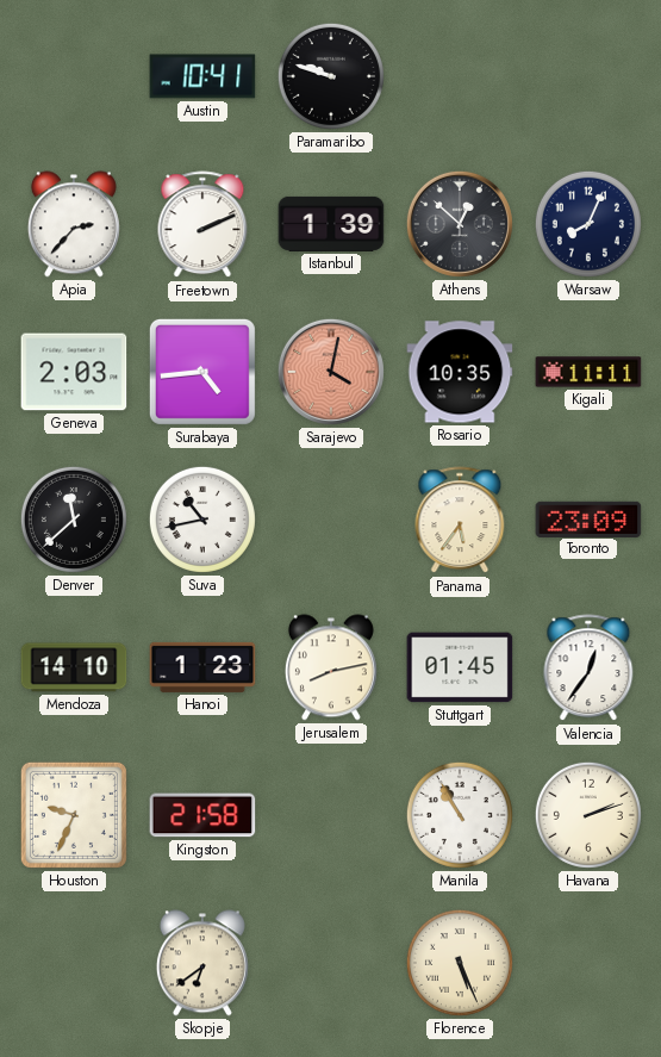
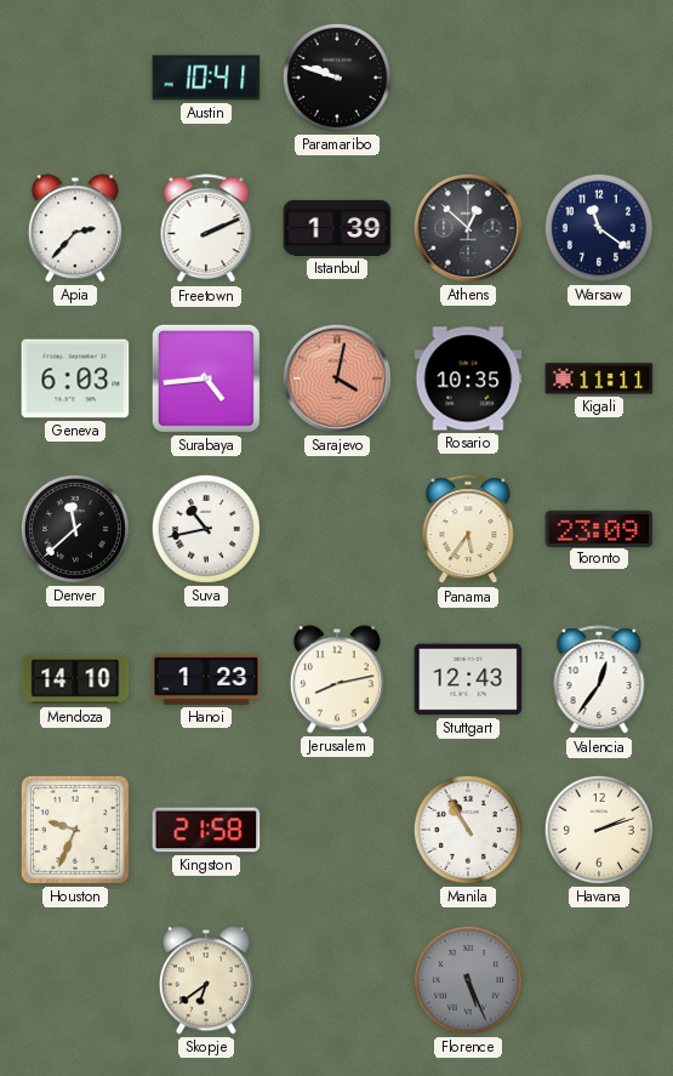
Warsaw: 8:04 -> 11:21
Geneva: 2:03 -> 6:03
Stuttgart: 01:45 -> 12:43
Florence dial: cream -> grey
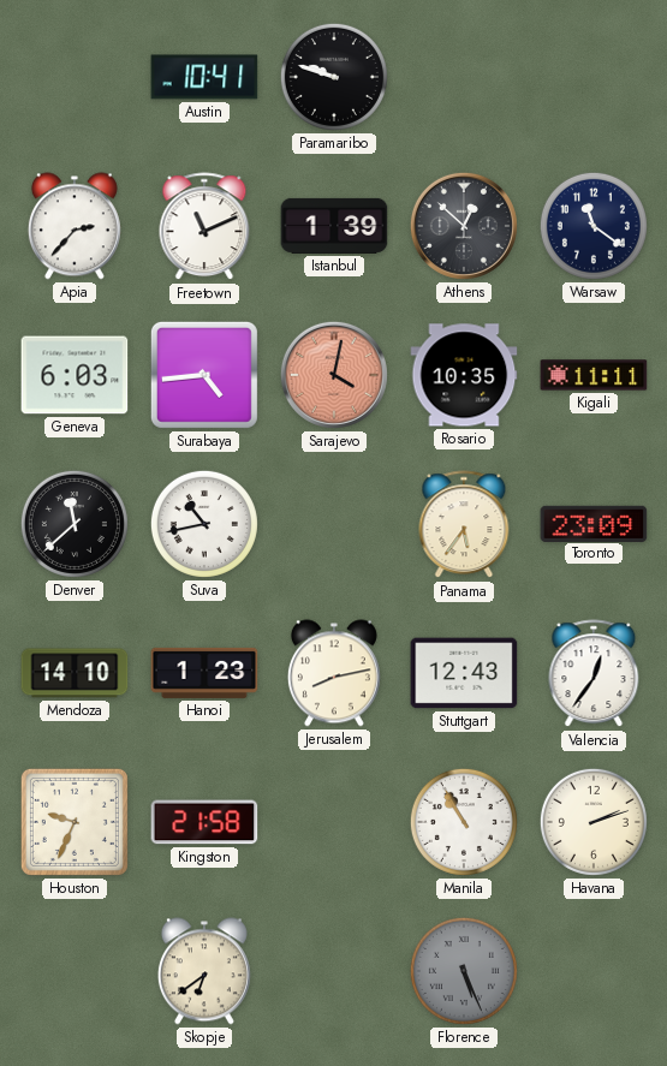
Freetown: 2:11 -> 11:11
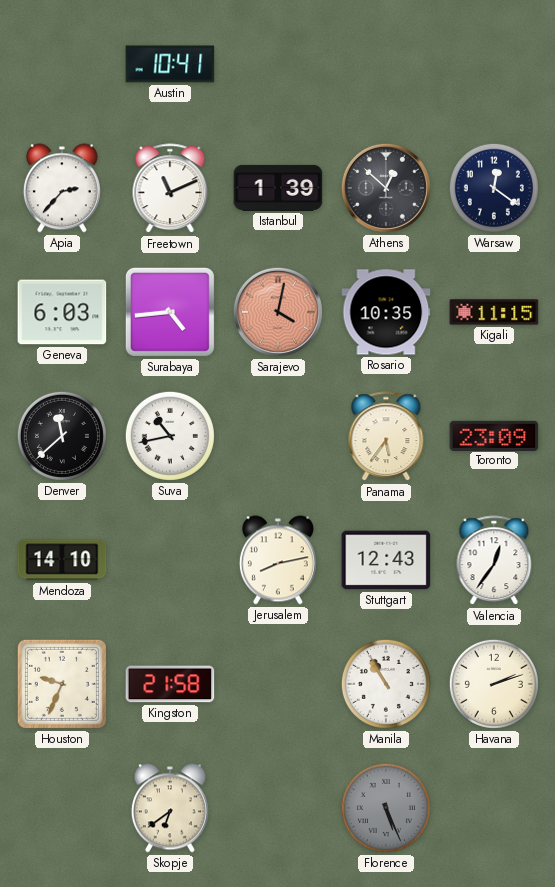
Paramaribo: 9:48 -> none
Warsaw: 11:21 -> 12:21
Kigali: 11:11 -> 11:15
Hanoi: 1:23 -> none
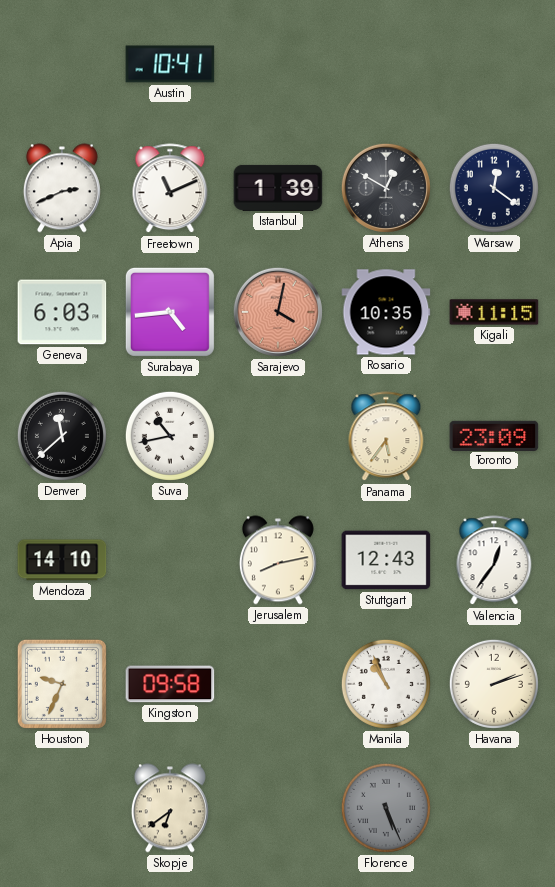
Apia: 2:37 -> 2:41
Athens: 12:52 -> 12:50
Kingston: 21:58 -> 09:58
Manila: 10:55 -> 10:56
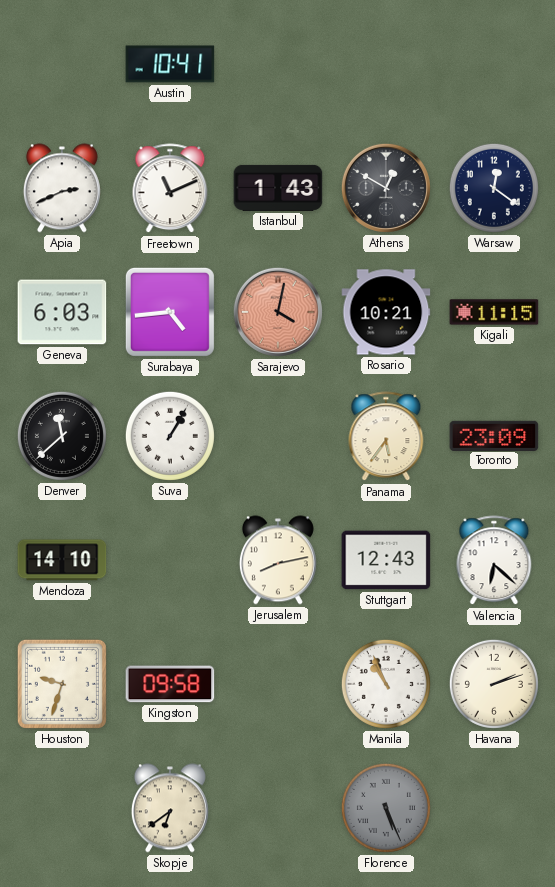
Istanbul: 1:39 -> 1:43
Rosario: 10:35 -> 10:21
Suva: 10:43 -> 1:05
Valencia: 12:36 -> 6:22
Houston: 9:34 -> 9:33
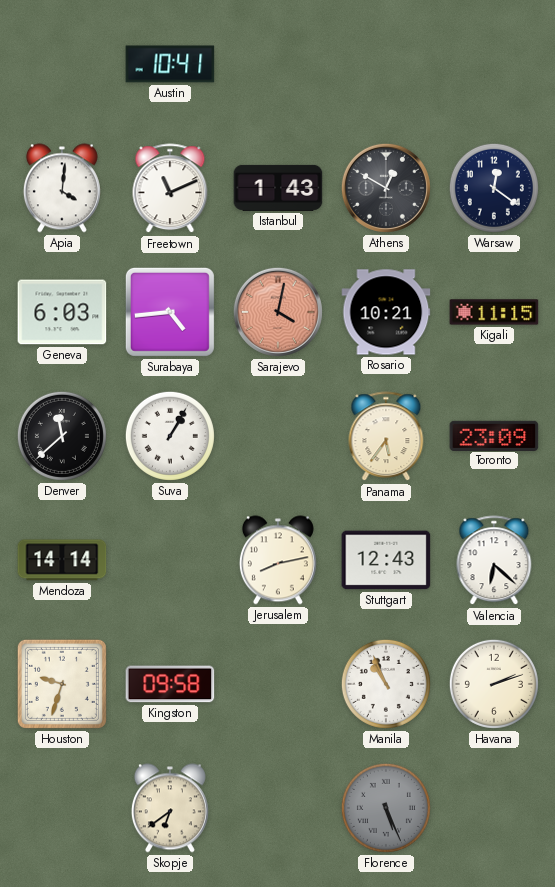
Apia: 2:41 -> 4:01
Mendoza: 14:10 -> 14:14
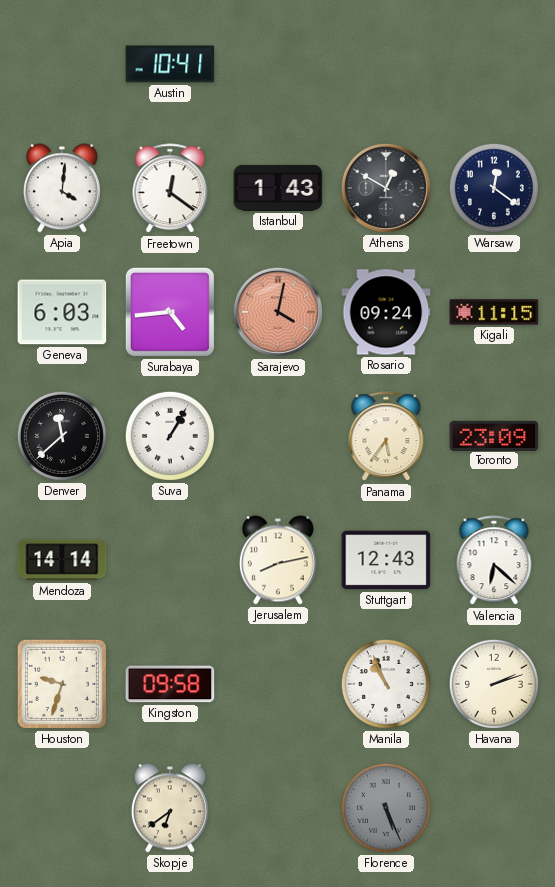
Freetown: 11:11 -> 12:21
Rosario: 10:21 -> 09:24
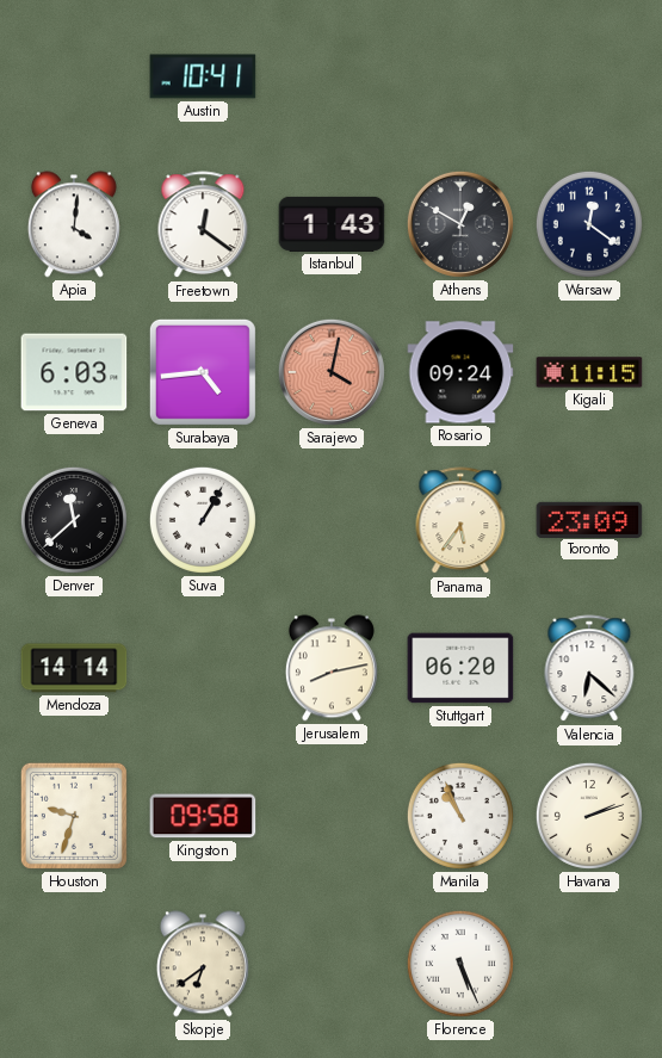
Stuttgart: 12:43 -> 06:20
Florence dial: grey -> white
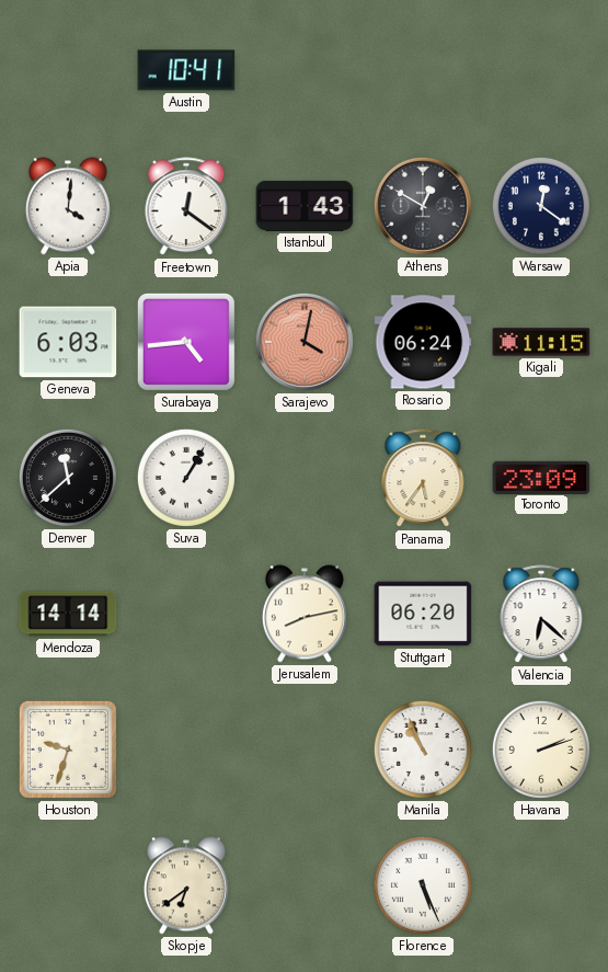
Rosario: 09:24 -> 06:24
Kingston: 09:58 -> none
